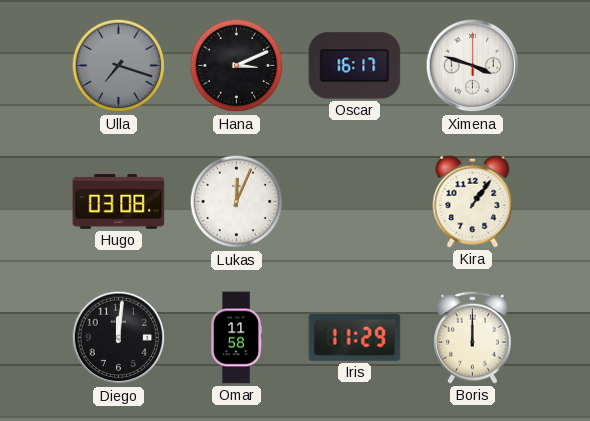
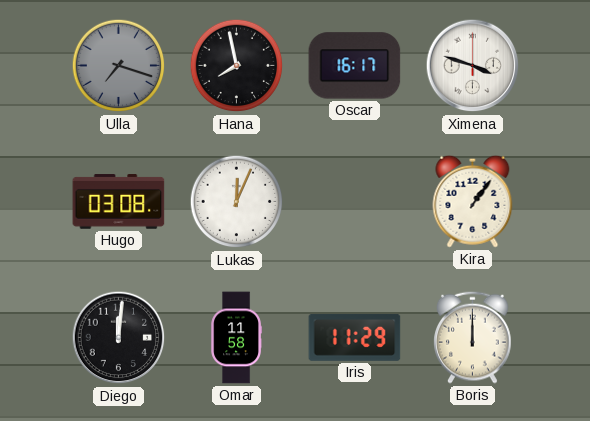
Hana: 3:11 -> 7:58
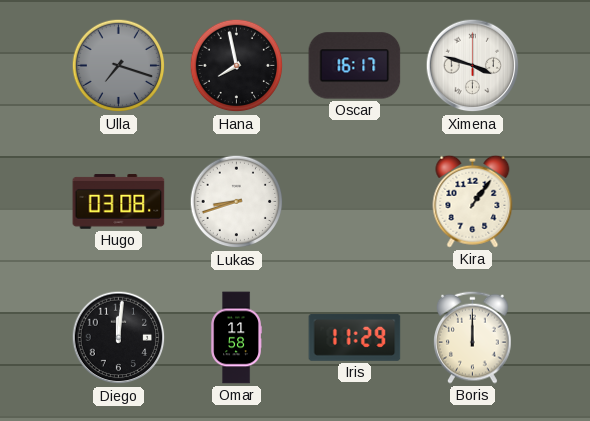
Lukas: 12:04 -> 8:42
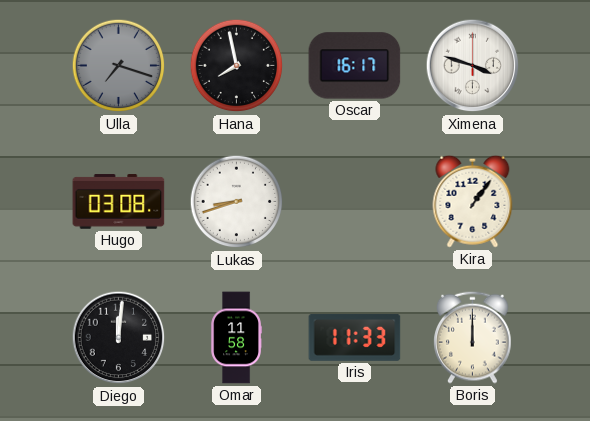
Iris: 11:29 -> 11:33
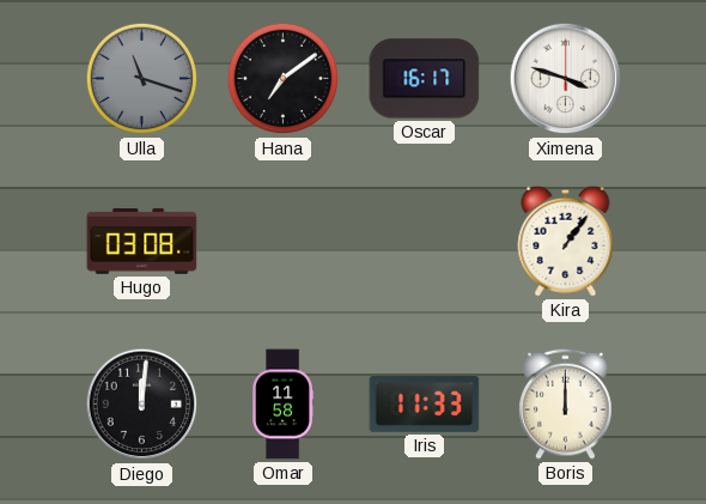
Ulla: 7:18 -> 11:18
Hana: 7:58 -> 7:09
Lukas: 8:42 -> none
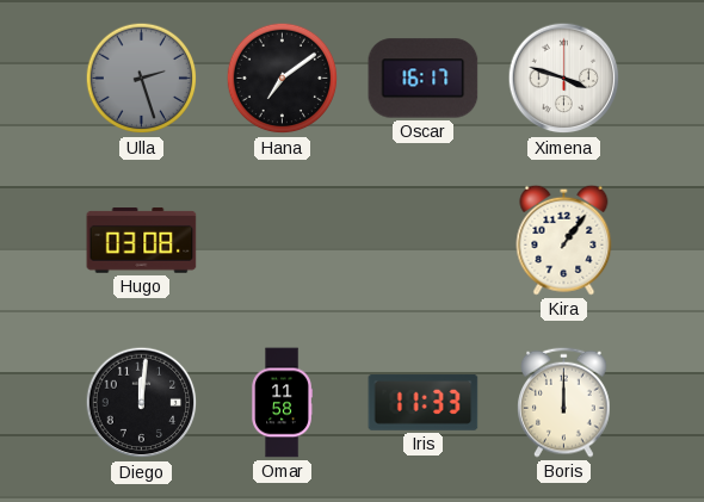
Ulla: 11:18 -> 2:27
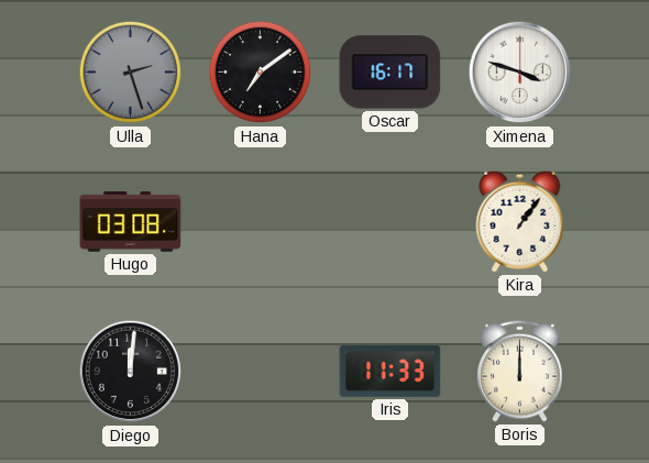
Omar: 11:58 -> none
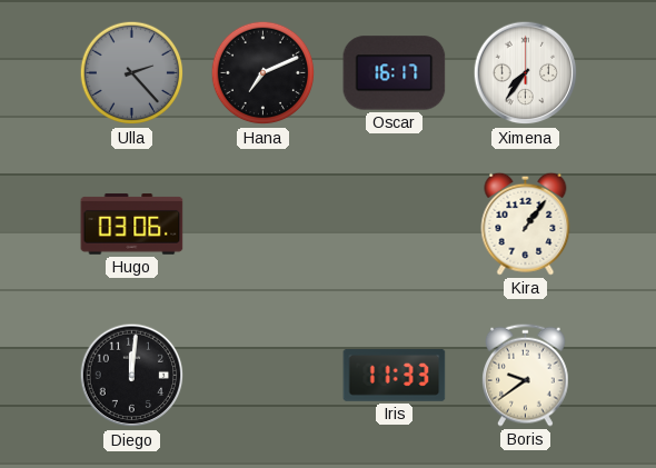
Ulla: 2:27 -> 2:23
Hana: 7:09 -> 7:11
Ximena: 3:48 -> 7:36
Hugo: 03:08 -> 03:06
Boris: 12:00 -> 9:39
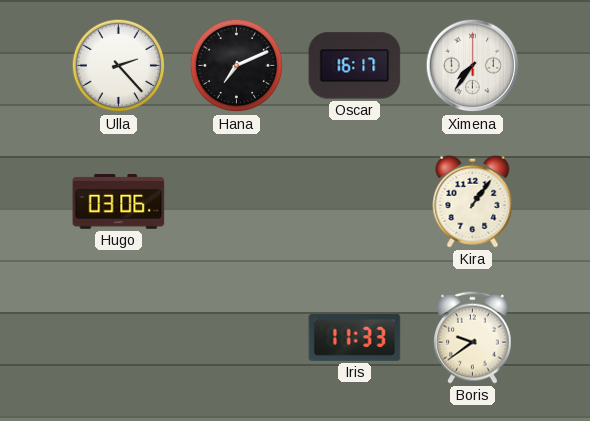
Ulla dial: grey -> white
Diego: 12:01 -> none
